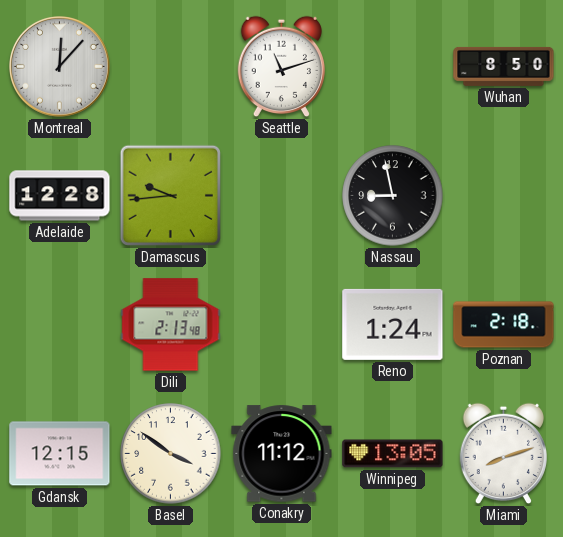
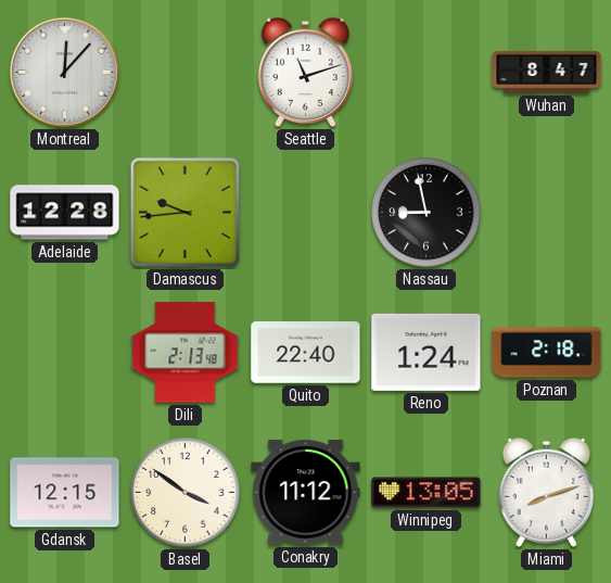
Wuhan: 8:50 -> 8:47
Quito: none -> 22:40
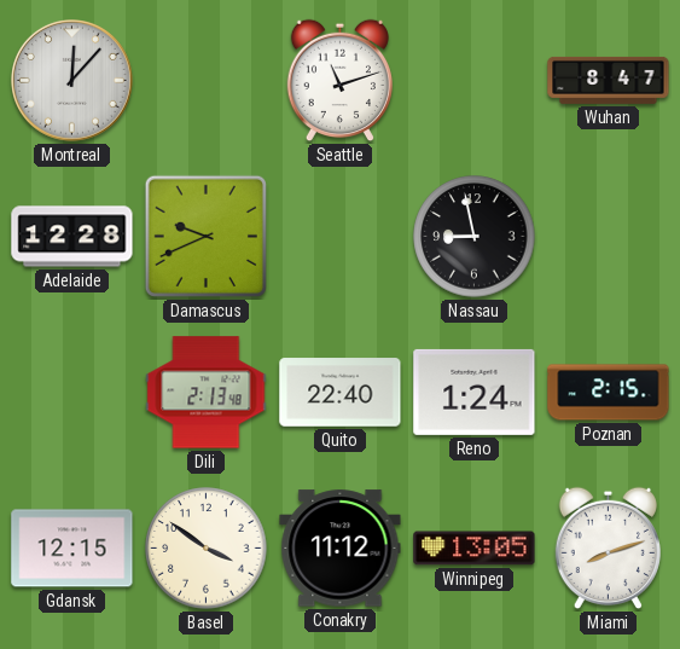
Damascus: 9:44 -> 9:41
Poznan: 2:18 -> 2:15
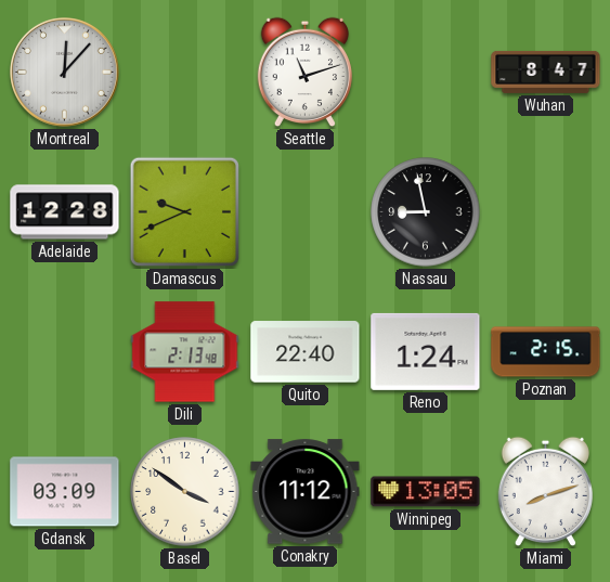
Gdansk: 12:15 -> 03:09
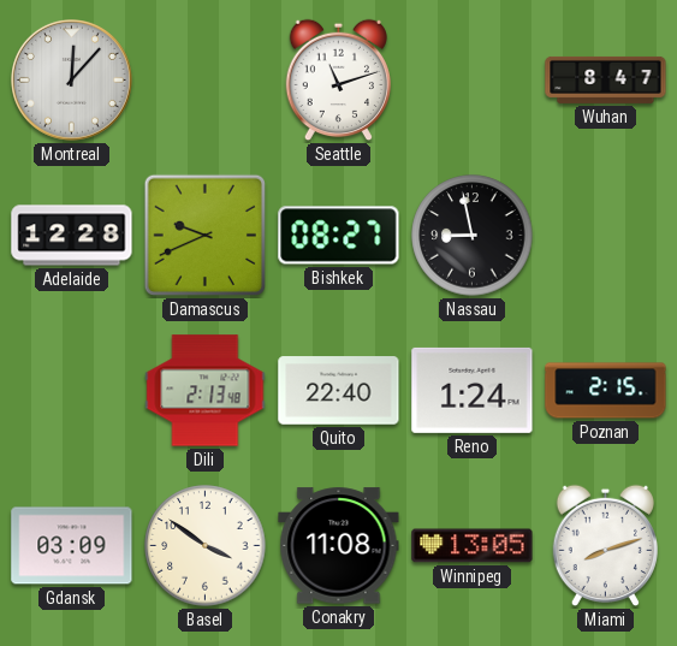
Bishkek: none -> 08:27
Conakry: 11:12 -> 11:08
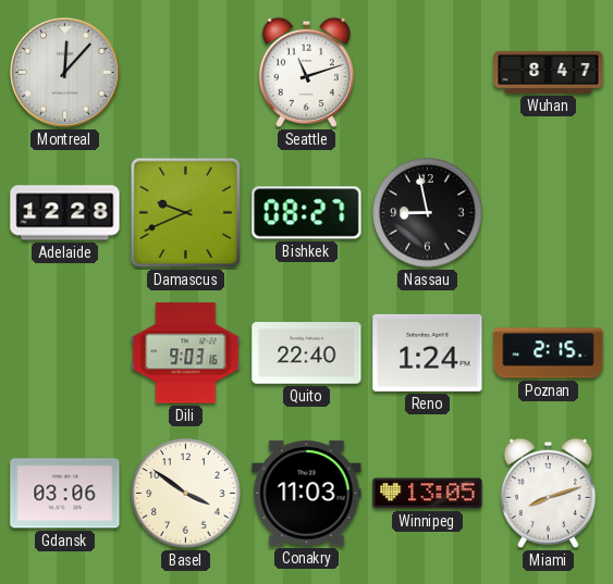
Dili: 2:13 -> 9:03
Gdansk: 03:09 -> 03:06
Conakry: 11:08 -> 11:03
